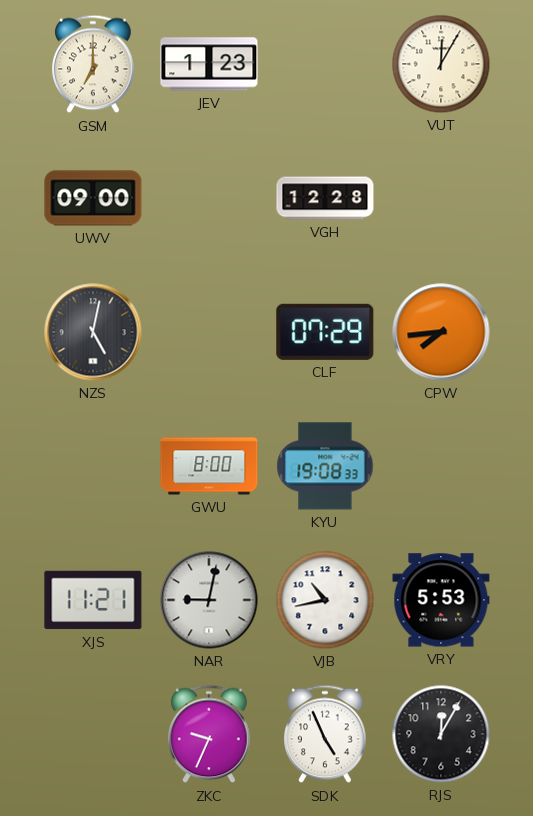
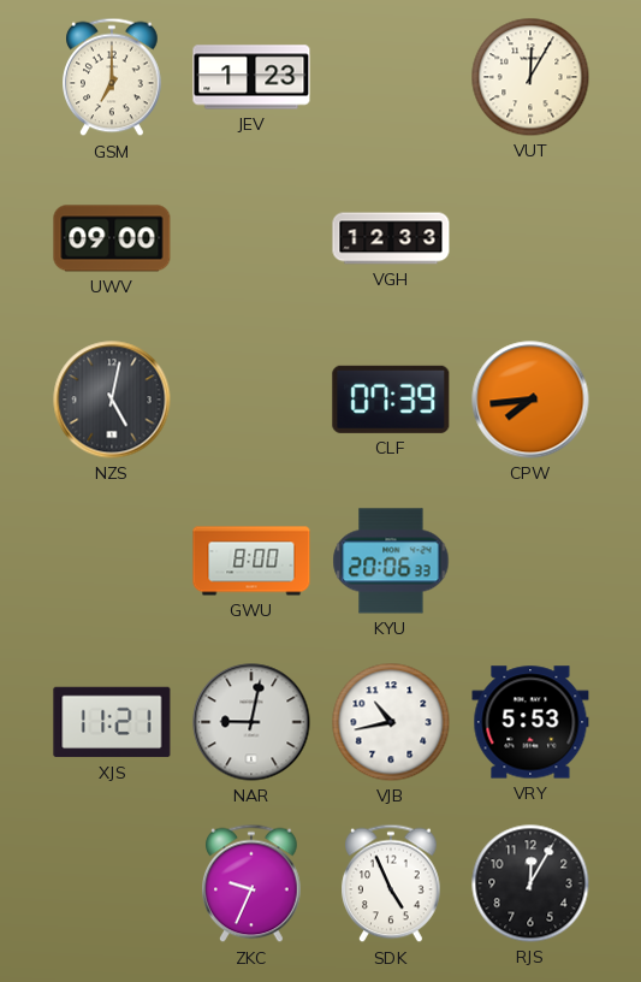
VGH: 12:28 -> 12:33
CLF: 07:29 -> 07:39
KYU: 19:08 -> 20:06
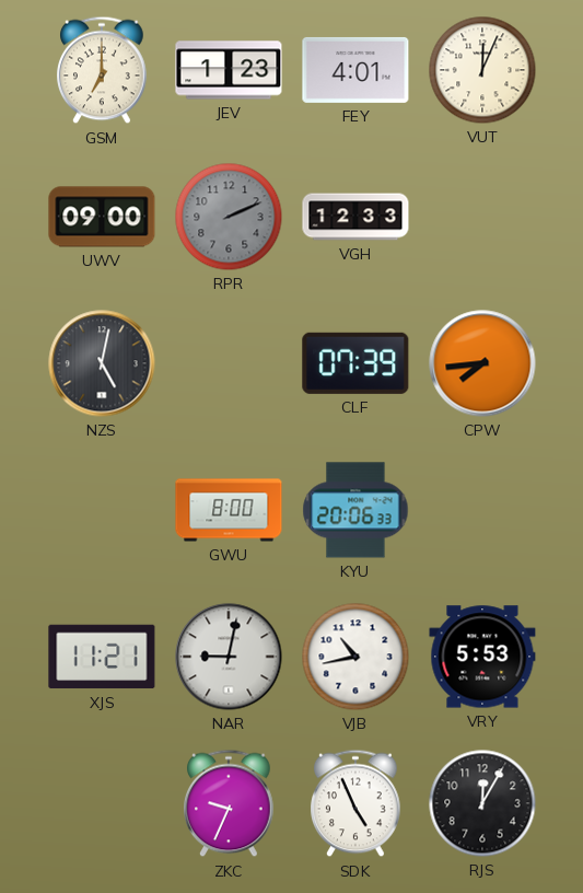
FEY: none -> 4:01
VUT: 12:05 -> 12:04
RPR: none -> 2:11
